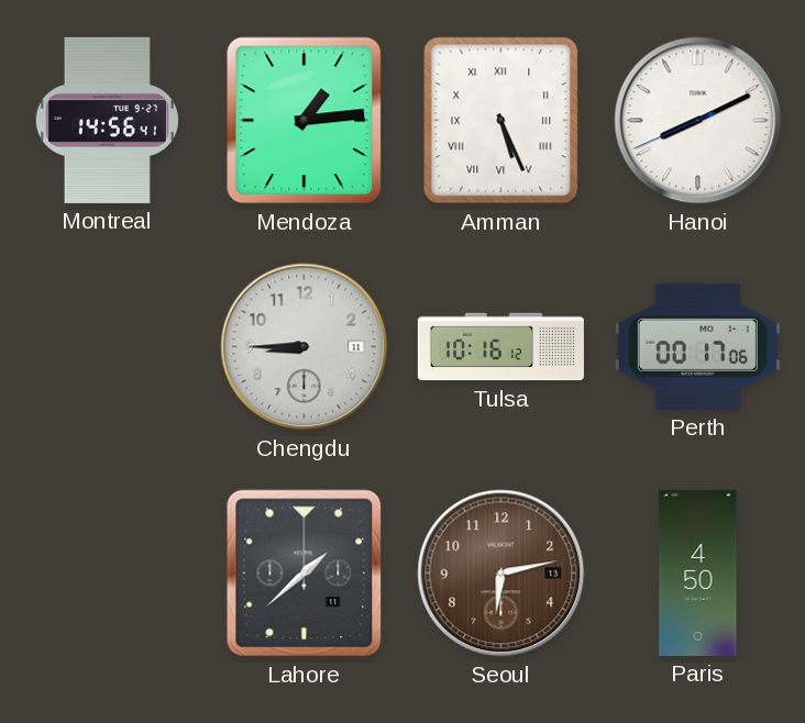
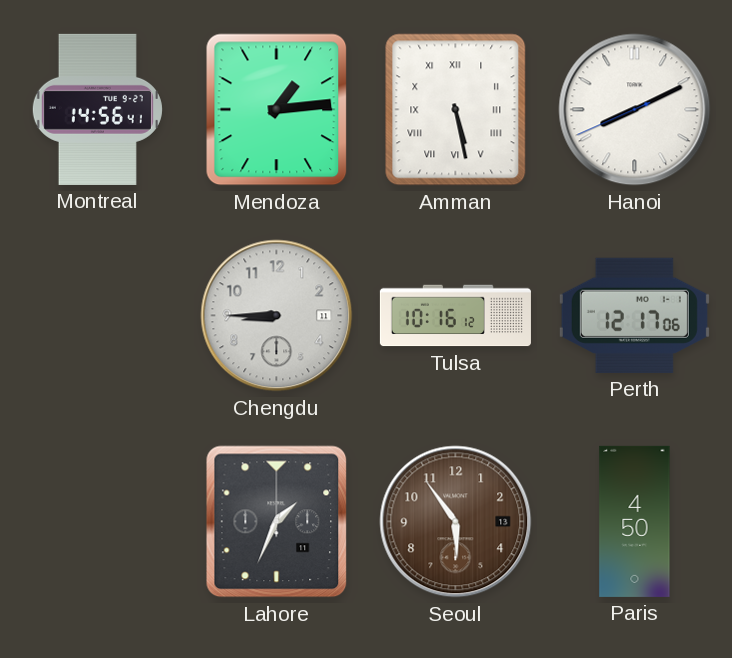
Amman: 5:26 -> 5:28
Perth: 00:17 -> 12:17
Lahore: 1:38 -> 1:34
Seoul: 6:13 -> 5:54
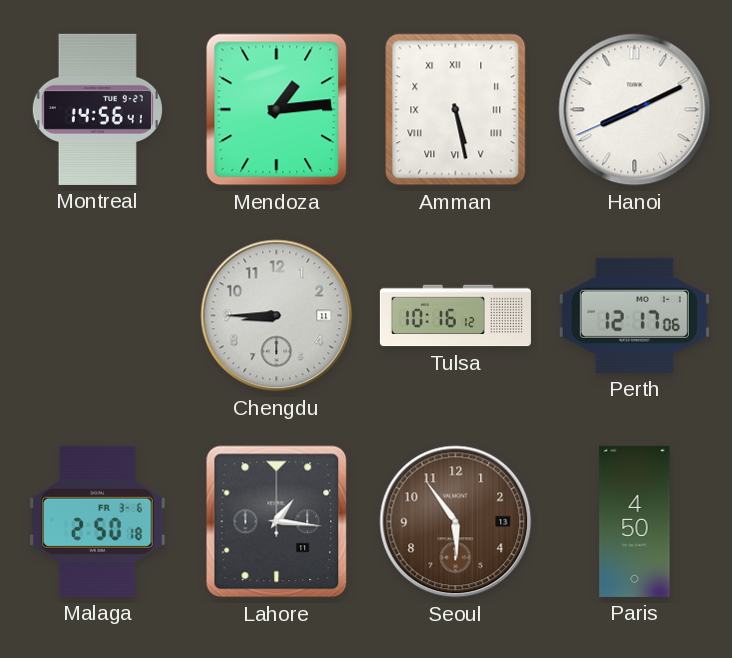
Malaga: none -> 2:50
Lahore: 1:34 -> 1:16
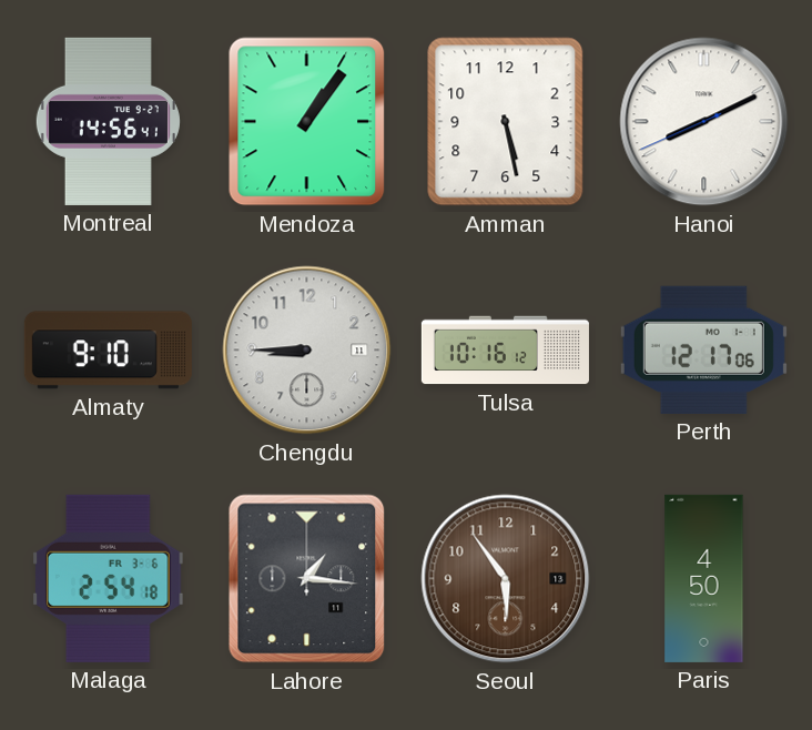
Mendoza: 1:14 -> 1:06
Amman numerals: Roman -> Arabic
Almaty: none -> 9:10
Malaga: 2:50 -> 2:54
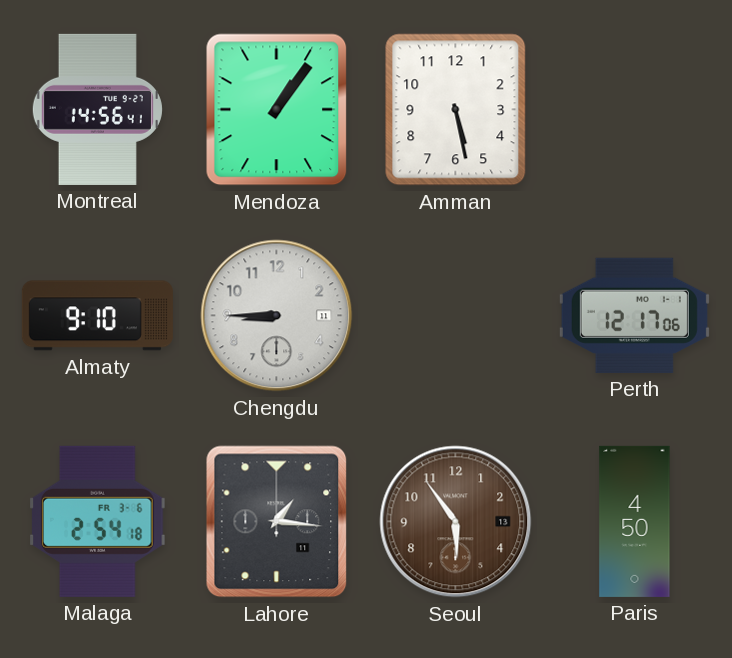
Hanoi: 8:10 -> none
Tulsa: 10:16 -> none
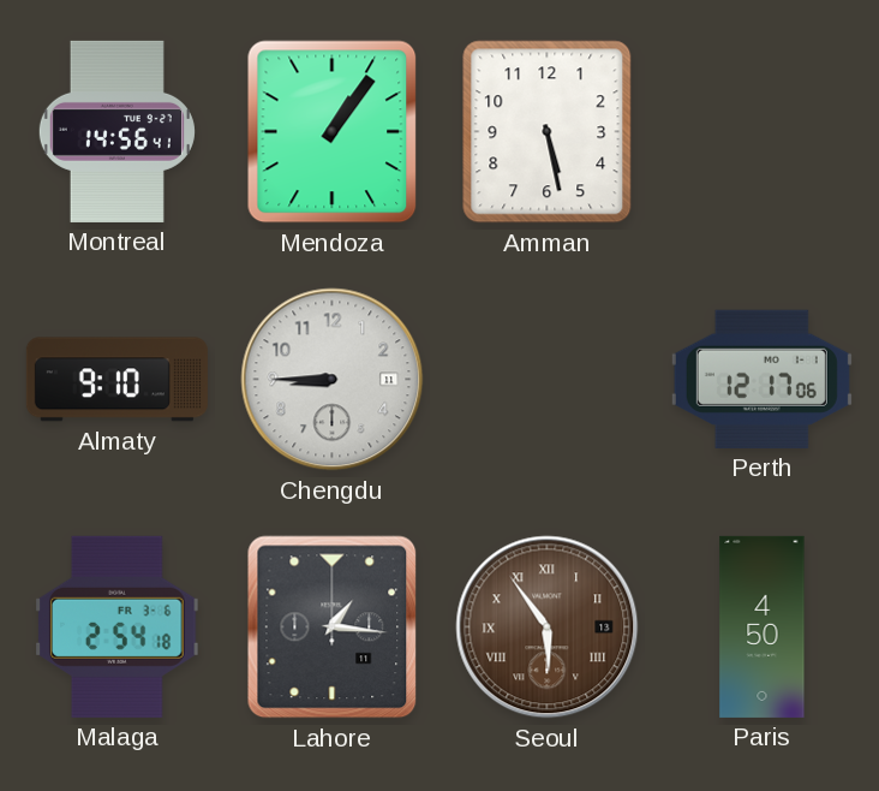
Seoul numerals: Arabic -> Roman
